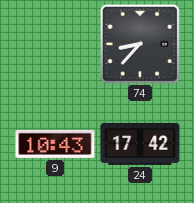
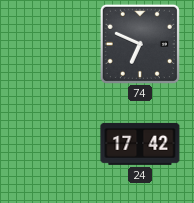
74: 8:37 -> 6:49
9: 10:43 -> none
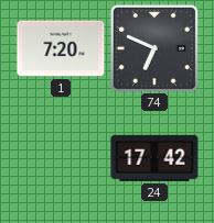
1: none -> 7:20
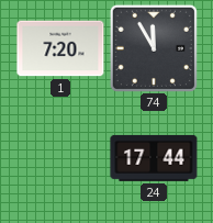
74: 6:49 -> 11:55
24: 17:42 -> 17:44
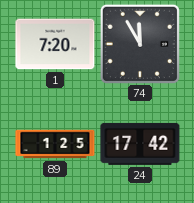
89: none -> 1:25
24: 17:44 -> 17:42
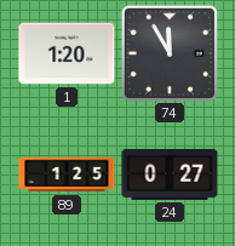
1: 7:20 -> 1:20
24: 17:42 -> 0:27
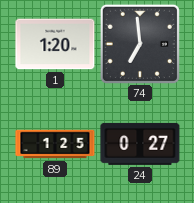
74: 11:55 -> 6:59
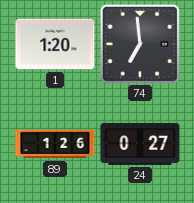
89: 1:25 -> 1:26
